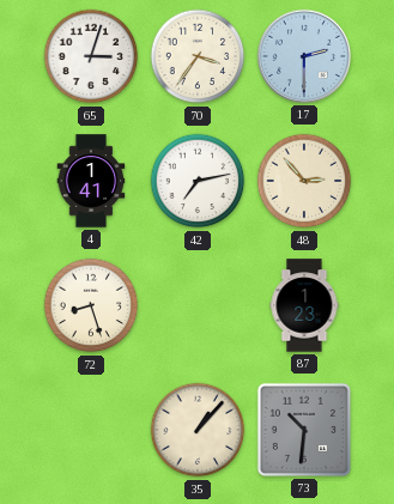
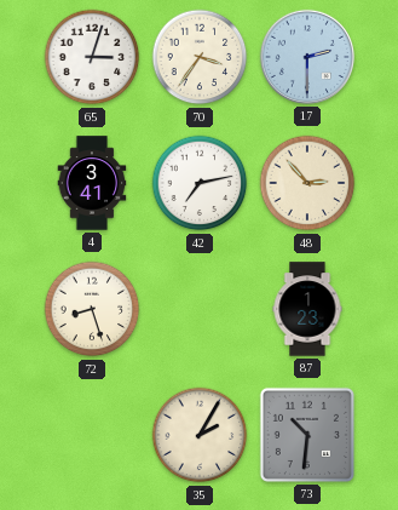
4: 1:41 -> 3:41
35: 1:07 -> 2:05
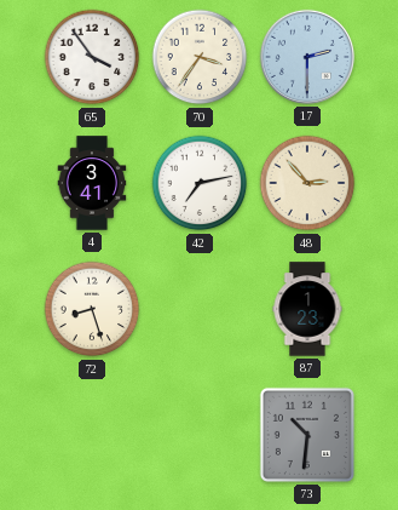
65: 3:03 -> 3:54
35: 2:05 -> none
